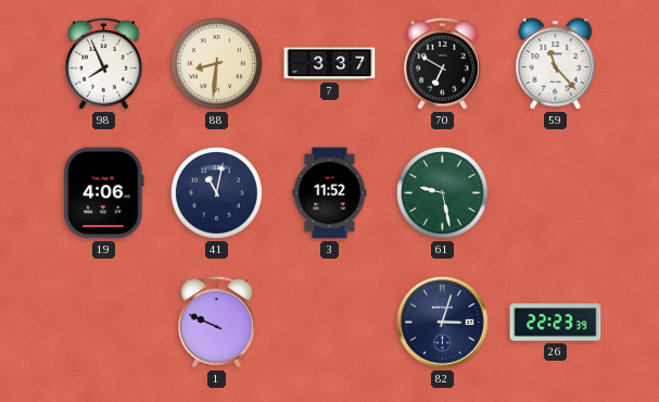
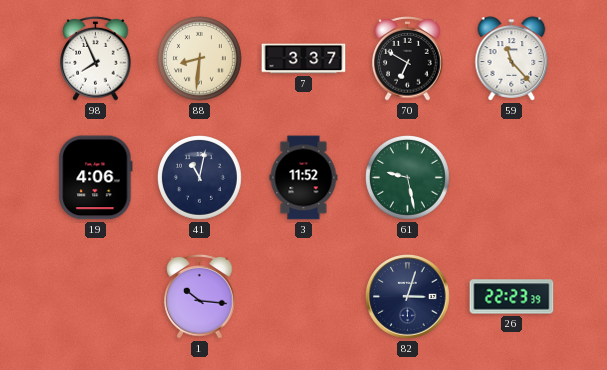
1: 9:49 -> 10:16
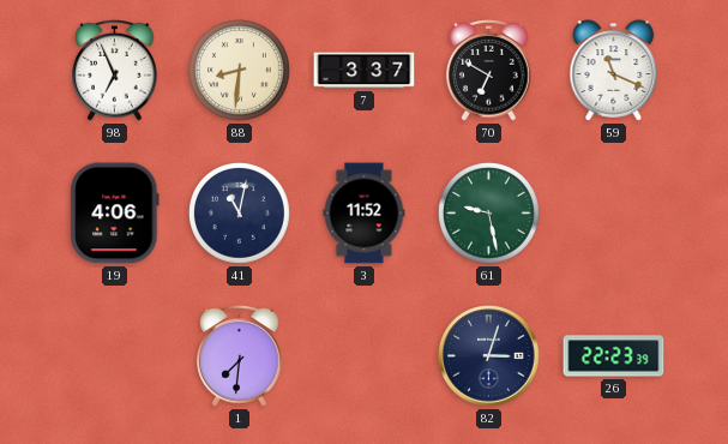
98: 7:56 -> 6:56
59: 11:23 -> 11:19
1: 10:16 -> 7:31
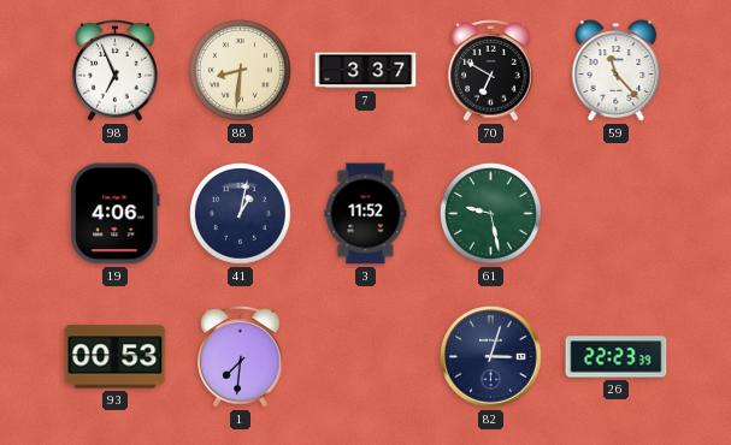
59: 11:19 -> 11:23
41: 11:02 -> 1:02
93: none -> 00:53
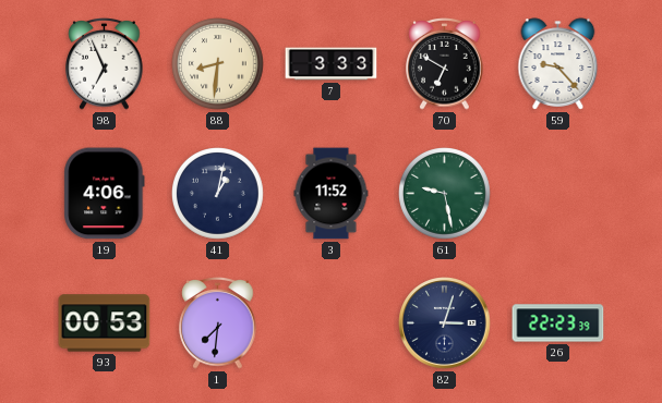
7: 3:37 -> 3:33
59: 11:23 -> 9:23
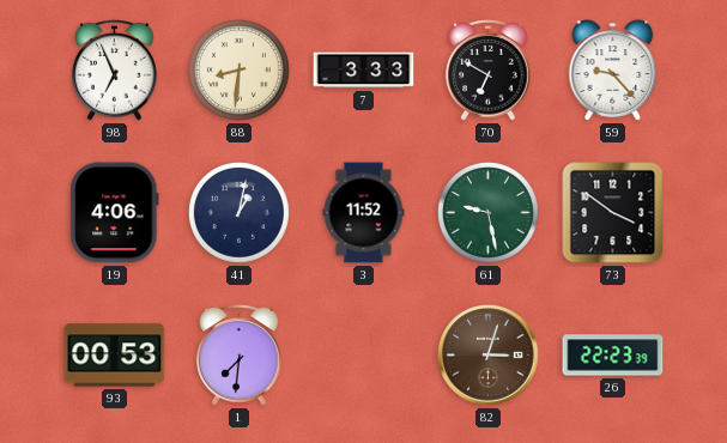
73: none -> 3:51
82 dial: navy -> brown
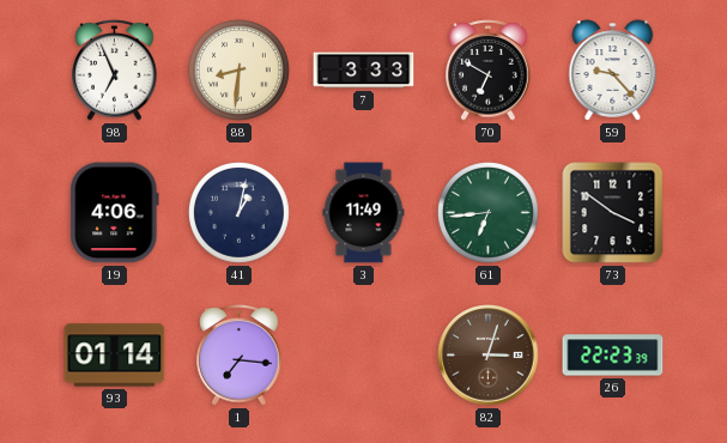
3: 11:52 -> 11:49
61: 9:28 -> 6:44
93: 00:53 -> 01:14
1: 7:31 -> 7:16
